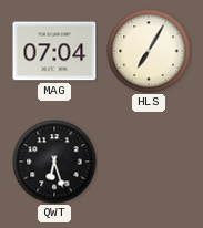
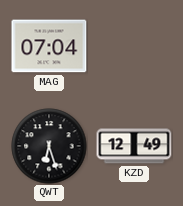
HLS: 7:05 -> none
KZD: none -> 12:49
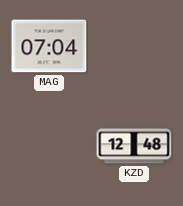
QWT: 6:27 -> none
KZD: 12:49 -> 12:48
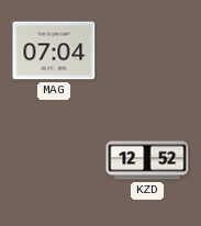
KZD: 12:48 -> 12:52
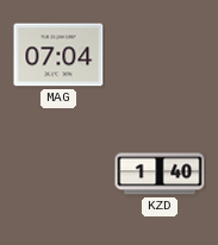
KZD: 12:52 -> 1:40
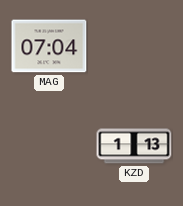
KZD: 1:40 -> 1:13
